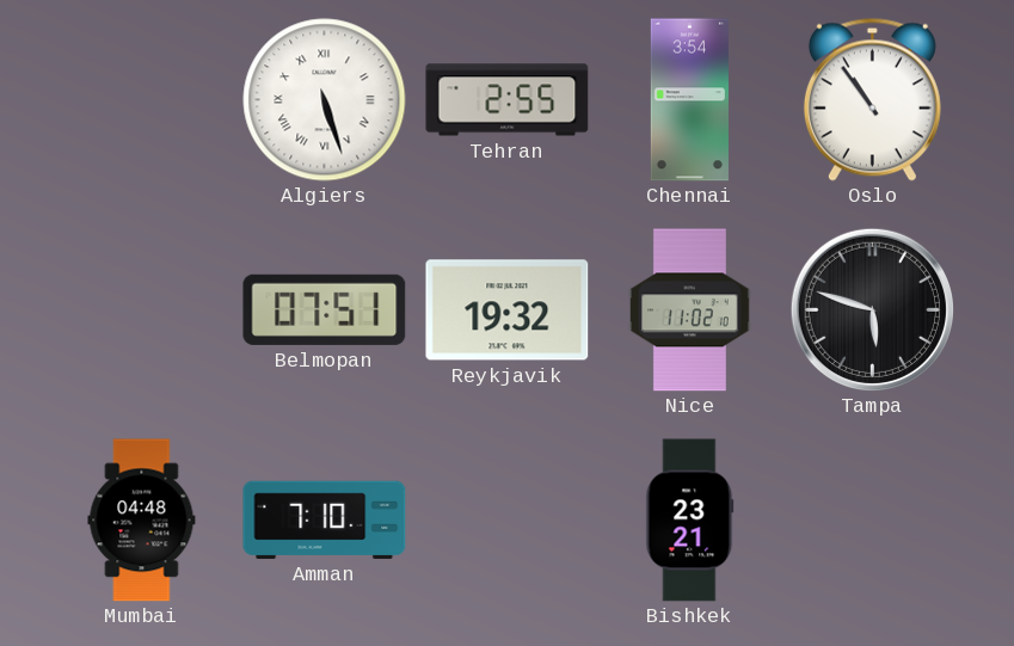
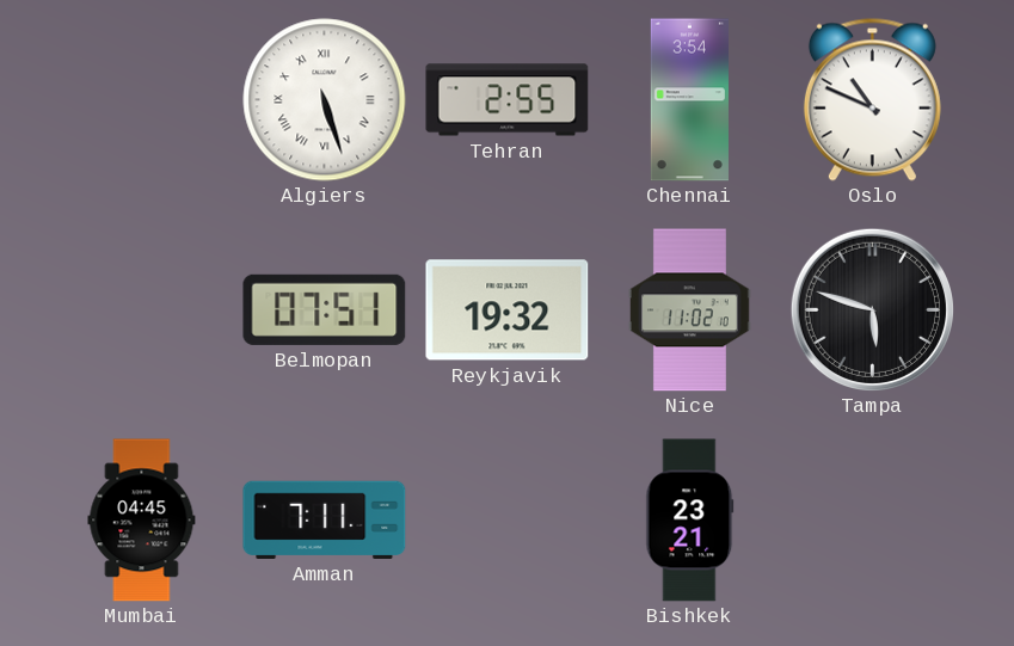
Oslo: 10:54 -> 10:49
Mumbai: 04:48 -> 04:45
Amman: 7:10 -> 7:11
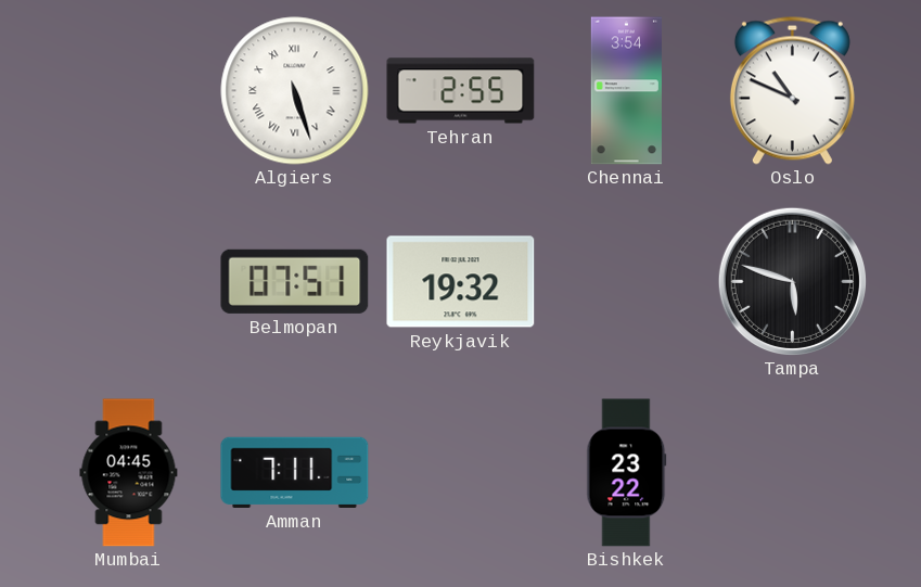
Nice: 11:02 -> none
Bishkek: 23:21 -> 23:22
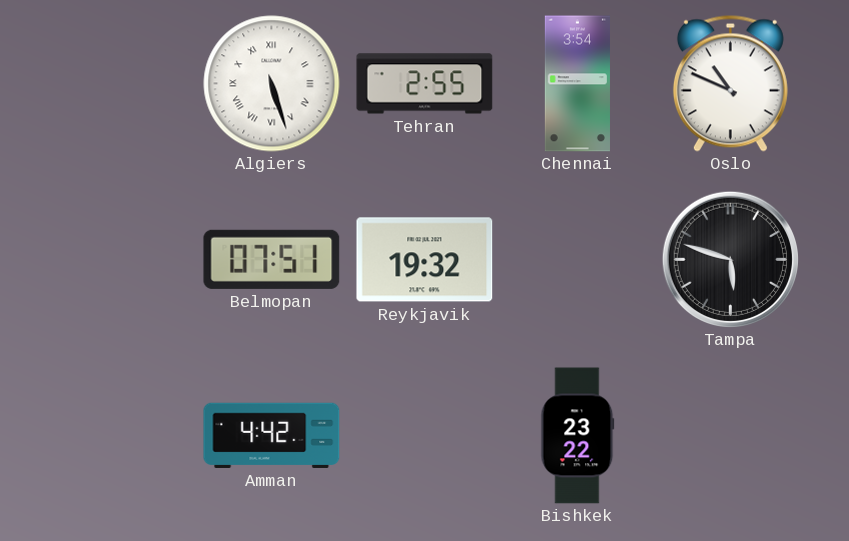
Mumbai: 04:45 -> none
Amman: 7:11 -> 4:42
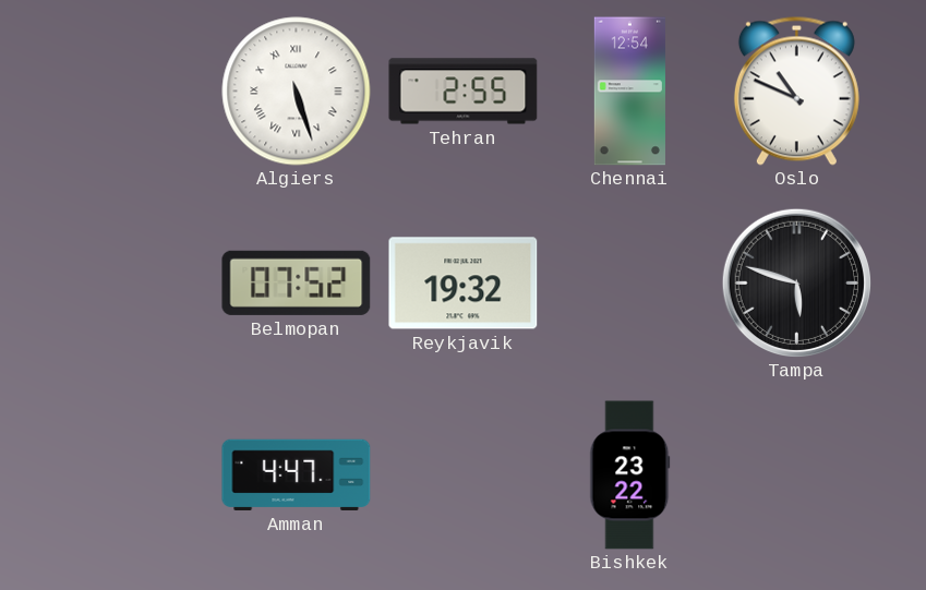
Chennai: 3:54 -> 12:54
Belmopan: 07:51 -> 07:52
Amman: 4:42 -> 4:47
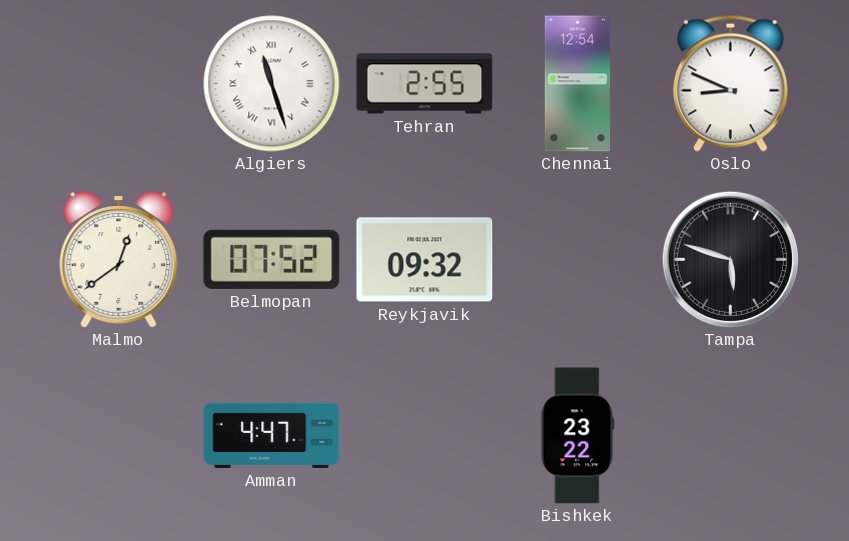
Algiers: 5:27 -> 11:27
Oslo: 10:49 -> 8:49
Malmo: none -> 12:39
Reykjavik: 19:32 -> 09:32
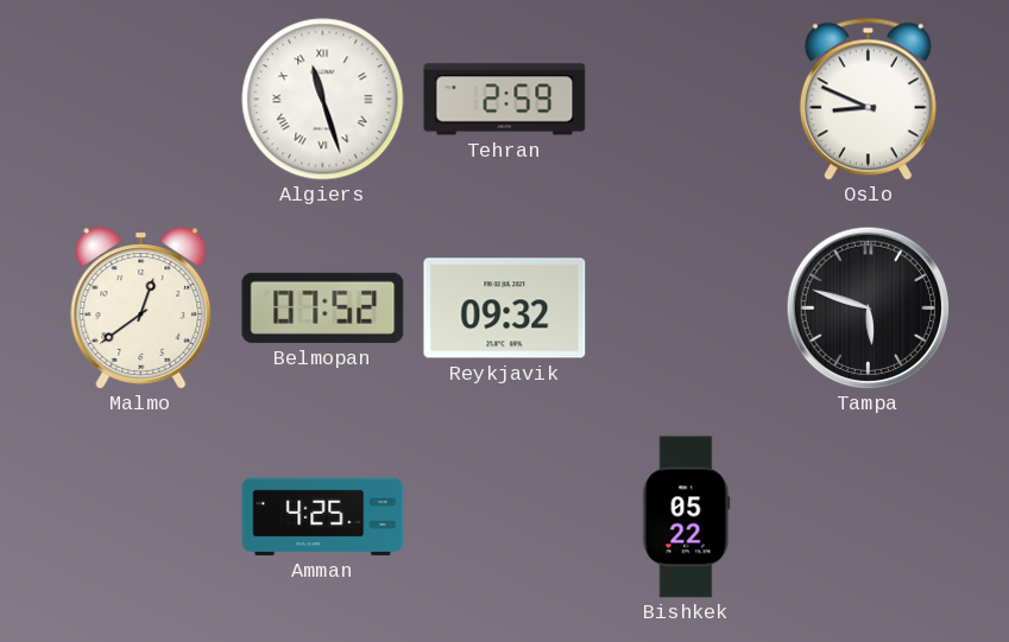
Tehran: 2:55 -> 2:59
Chennai: 12:54 -> none
Amman: 4:47 -> 4:25
Bishkek: 23:22 -> 05:22
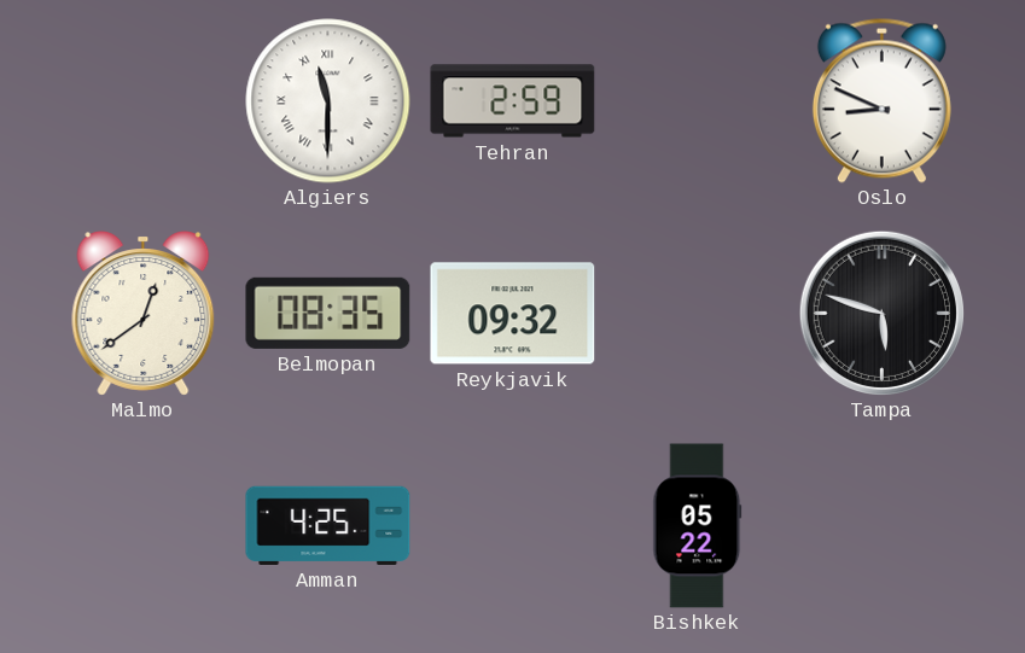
Algiers: 11:27 -> 11:30
Belmopan: 07:52 -> 08:35
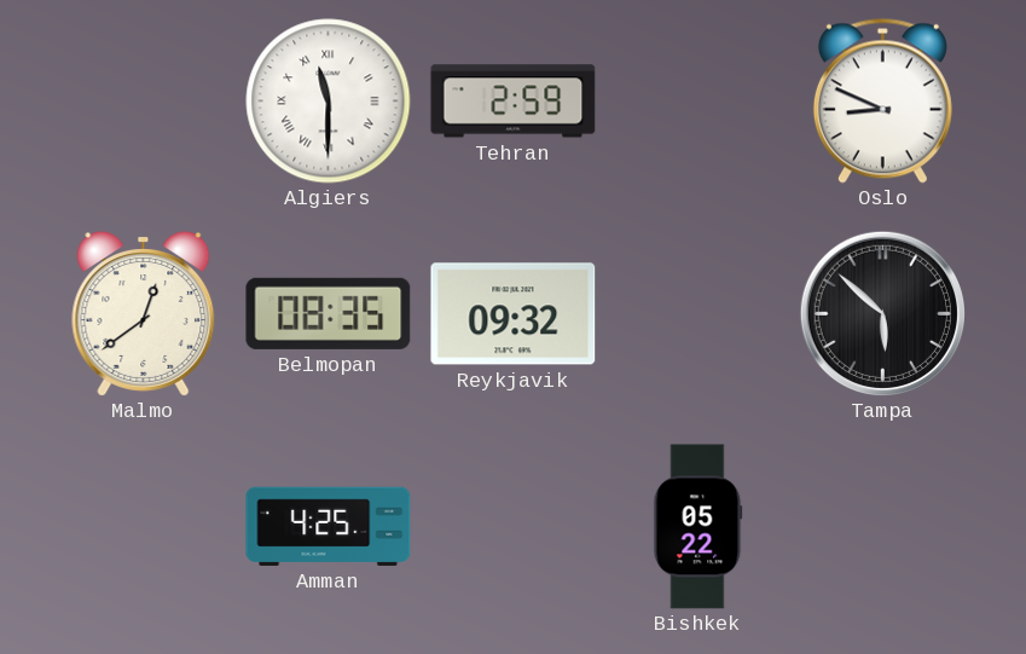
Tampa: 5:48 -> 5:52
